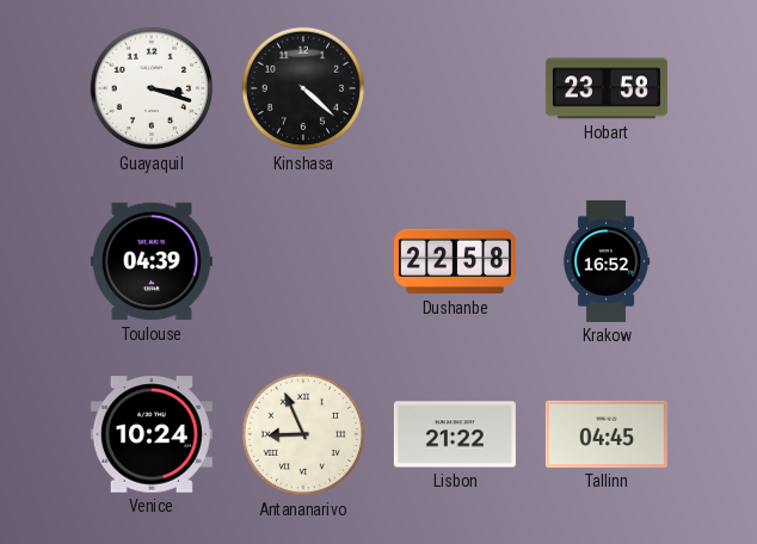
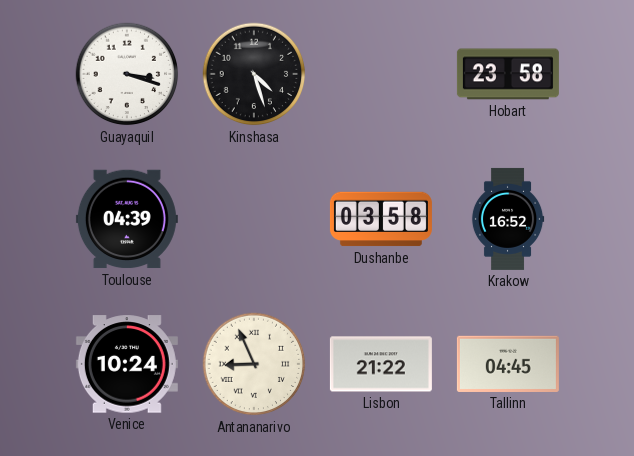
Kinshasa: 4:22 -> 4:27
Dushanbe: 22:58 -> 03:58
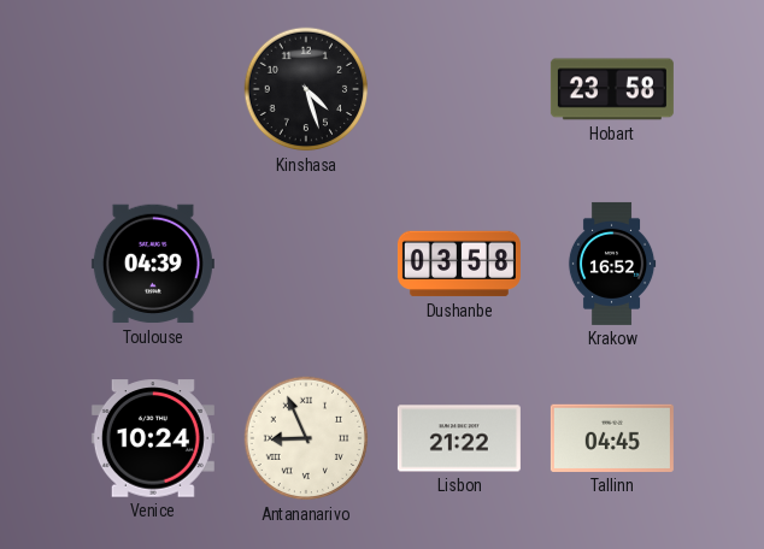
Guayaquil: 3:18 -> none
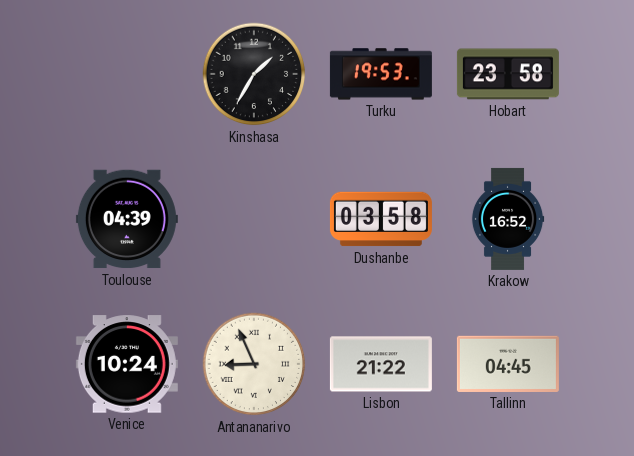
Kinshasa: 4:27 -> 1:35
Turku: none -> 19:53
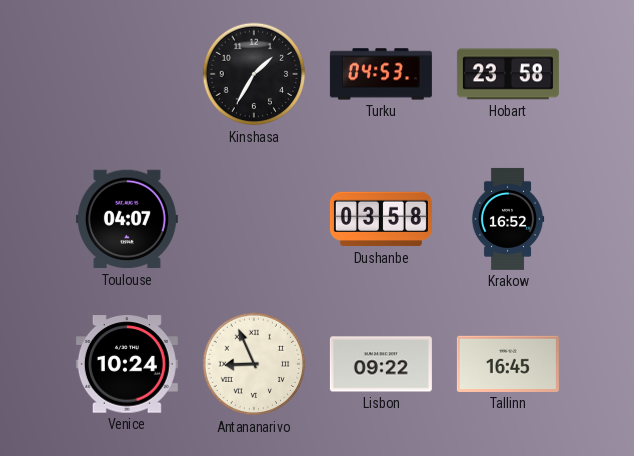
Turku: 19:53 -> 04:53
Toulouse: 04:39 -> 04:07
Lisbon: 21:22 -> 09:22
Tallinn: 04:45 -> 16:45
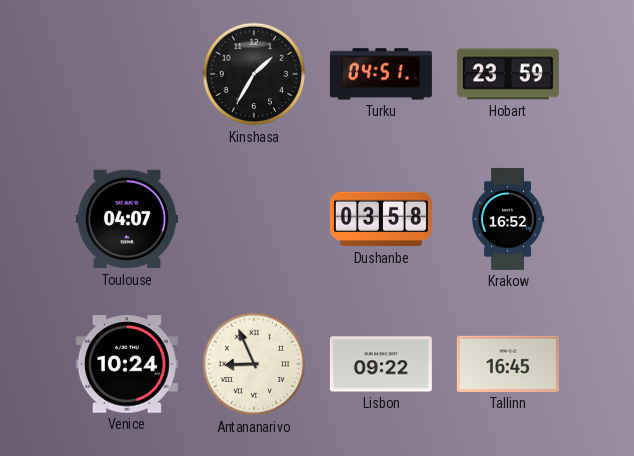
Turku: 04:53 -> 04:51
Hobart: 23:58 -> 23:59
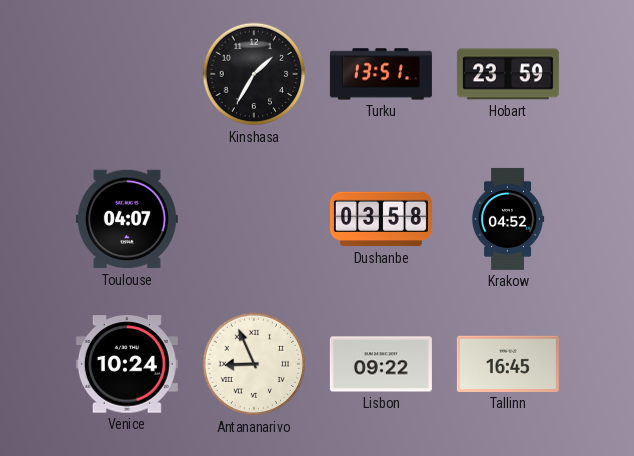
Turku: 04:51 -> 13:51
Krakow: 16:52 -> 04:52
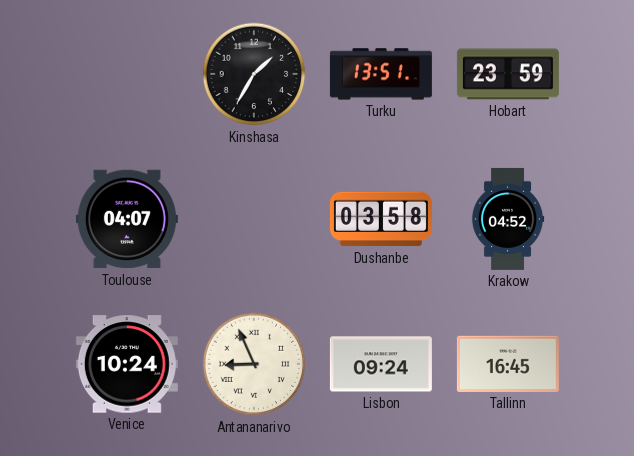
Lisbon: 09:22 -> 09:24
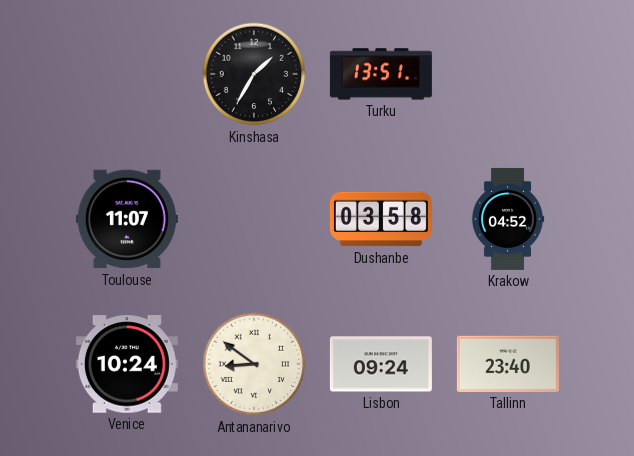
Hobart: 23:59 -> none
Toulouse: 04:07 -> 11:07
Antananarivo: 8:56 -> 8:51
Tallinn: 16:45 -> 23:40
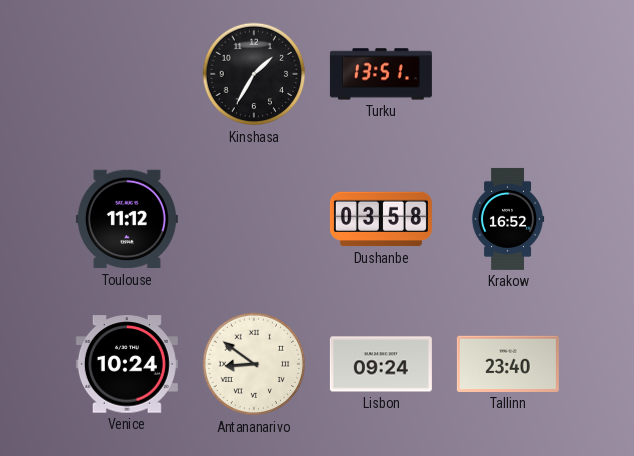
Toulouse: 11:07 -> 11:12
Krakow: 04:52 -> 16:52
